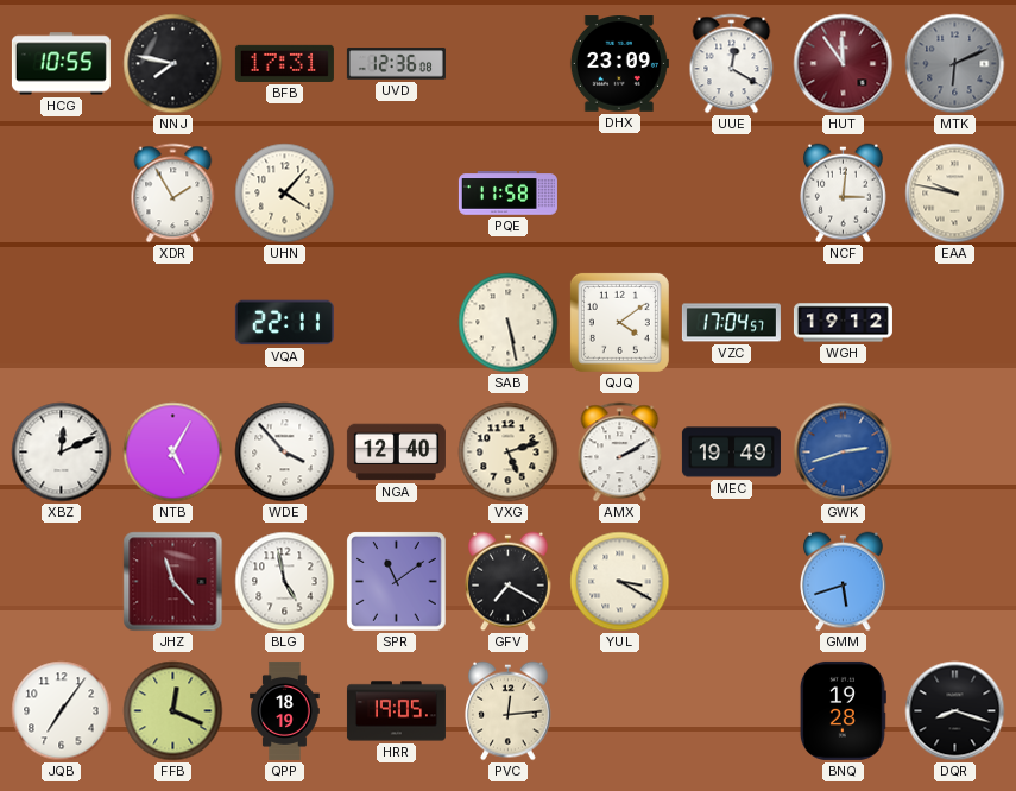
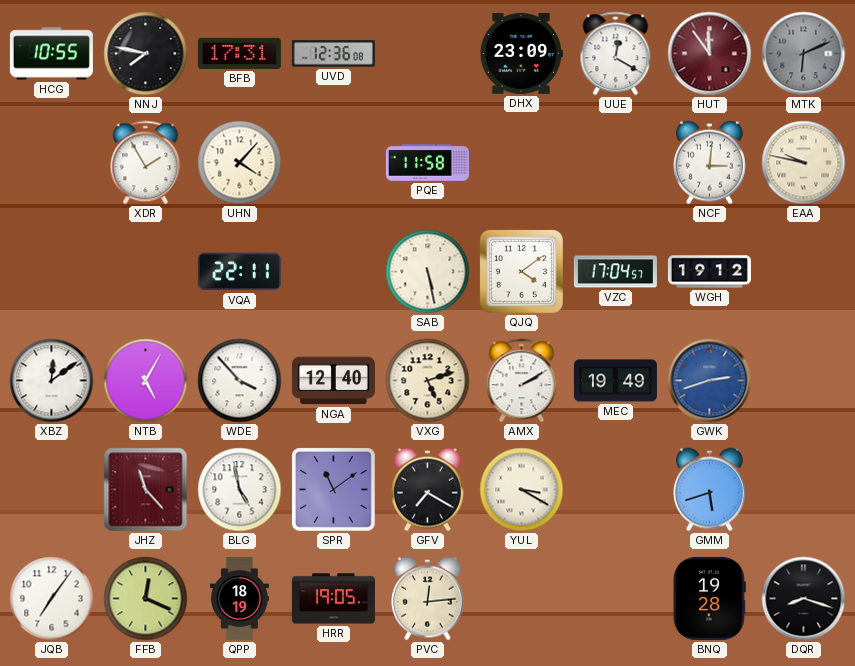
XBZ: 12:11 -> 12:09
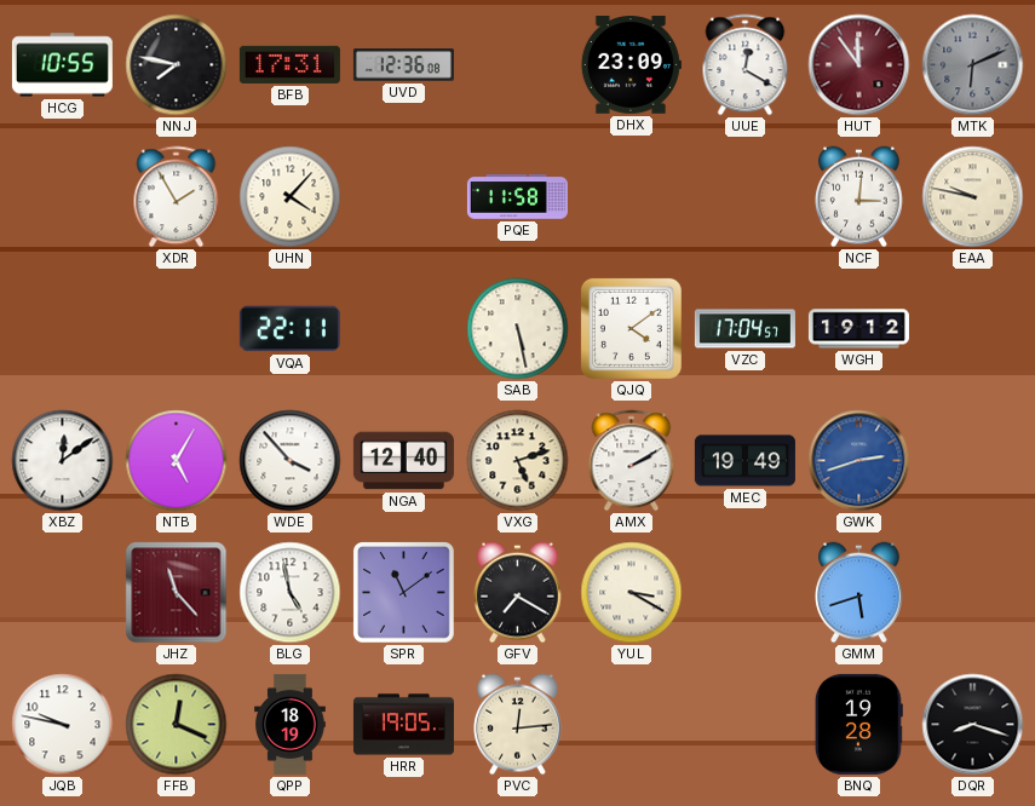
JQB: 7:06 -> 9:47
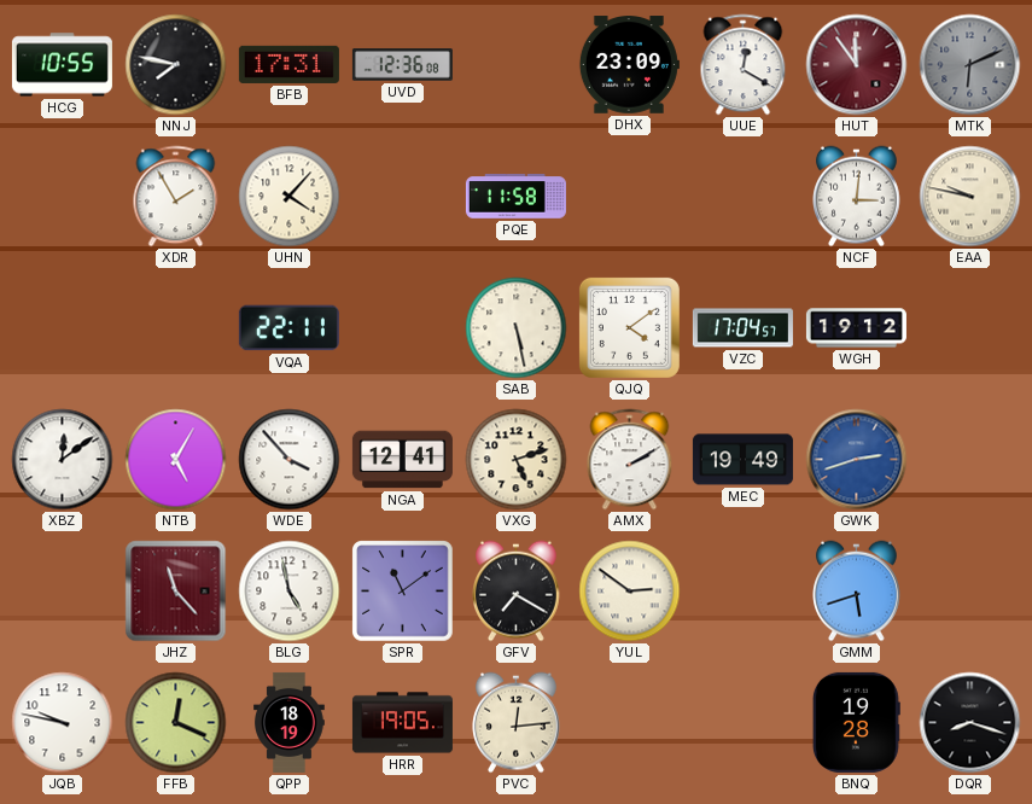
NGA: 12:40 -> 12:41
YUL: 3:20 -> 2:51
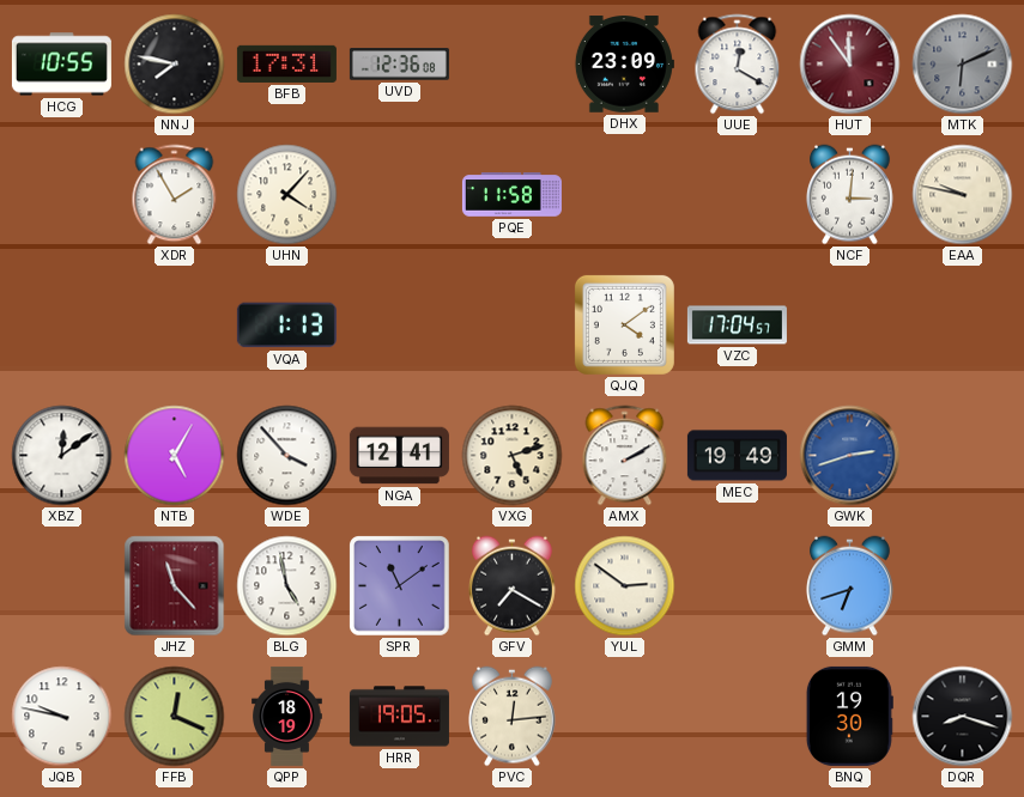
VQA: 22:11 -> 1:13
SAB: 5:28 -> none
WGH: 19:12 -> none
GMM: 5:42 -> 6:42
BNQ: 19:28 -> 19:30
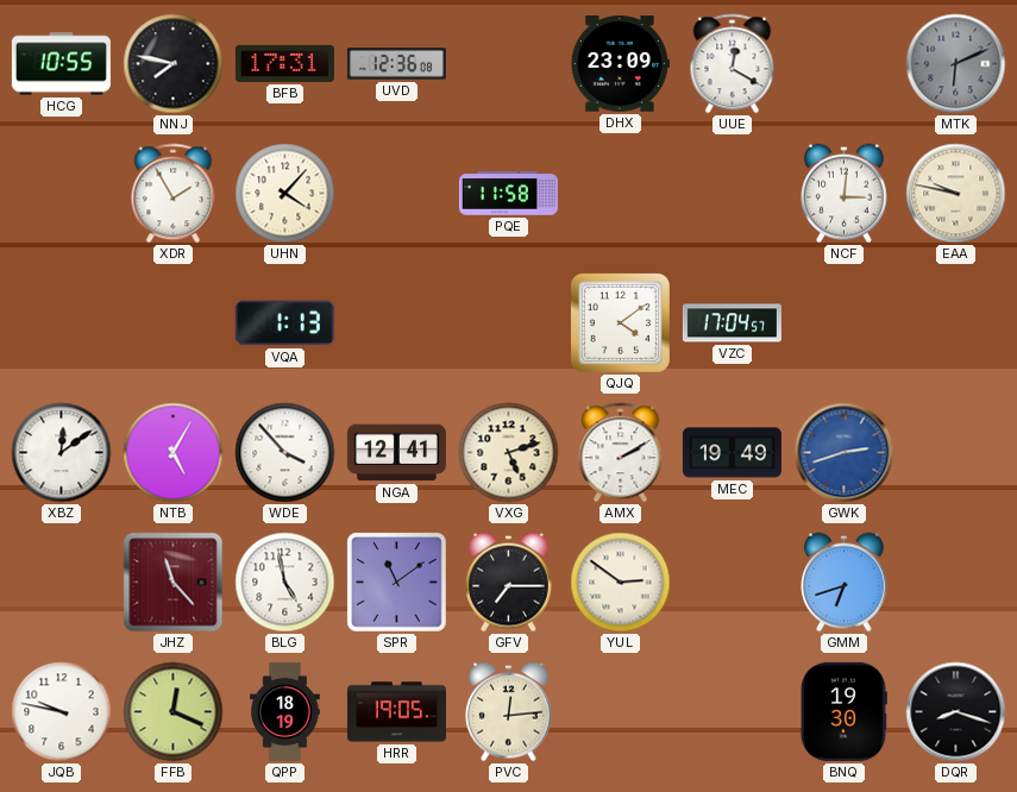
HUT: 11:54 -> none
GFV: 7:20 -> 7:15
